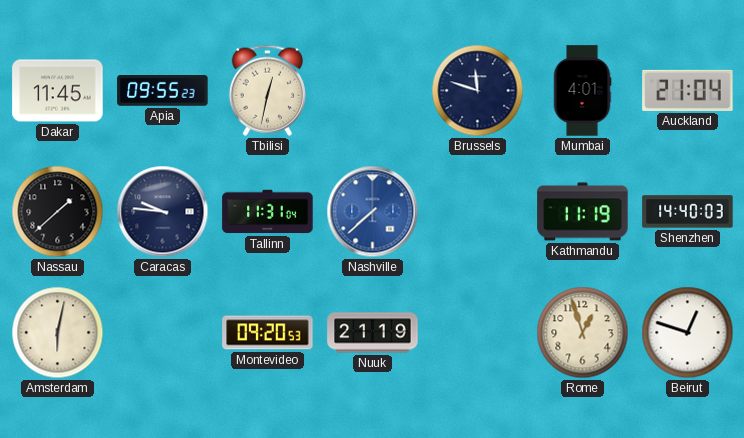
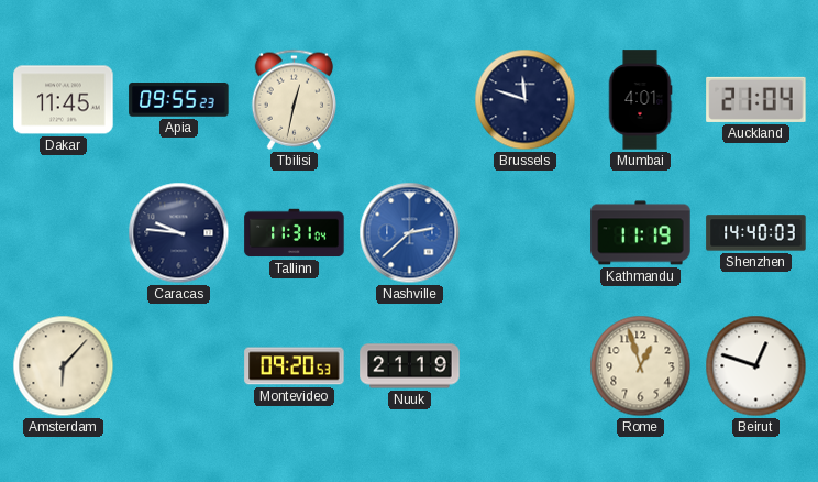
Nassau: 1:38 -> none
Nashville: 7:38 -> 2:38
Amsterdam: 6:02 -> 6:07
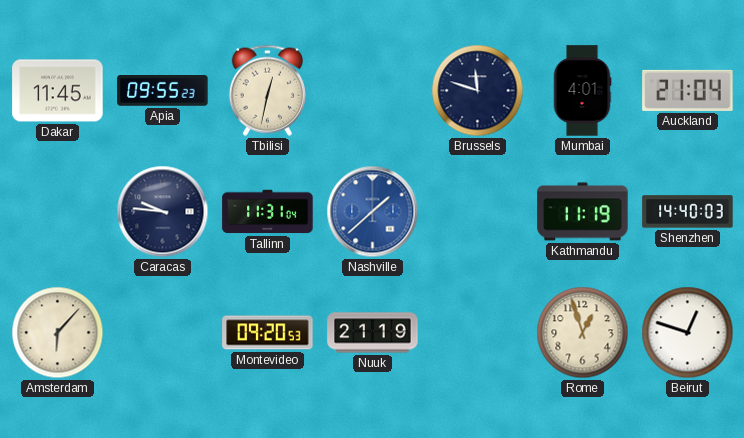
Nashville: 2:38 -> 1:38
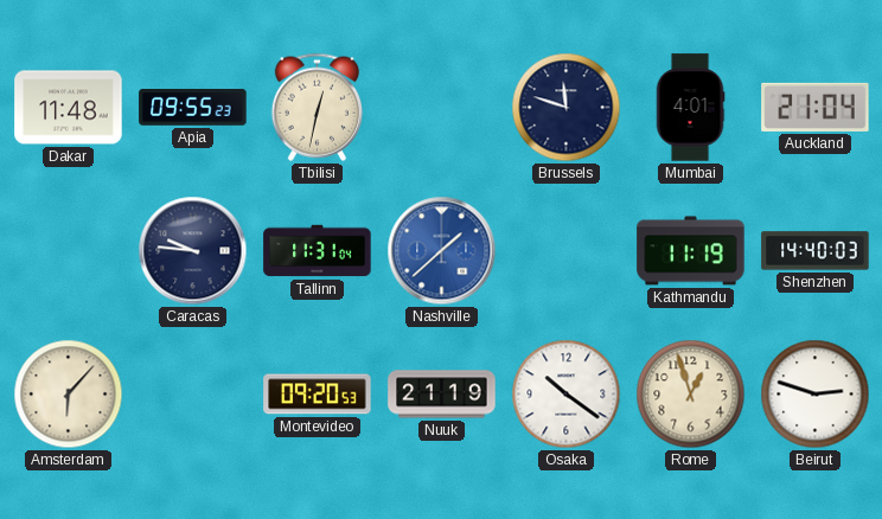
Dakar: 11:45 -> 11:48
Osaka: none -> 10:21
Beirut: 12:48 -> 2:48
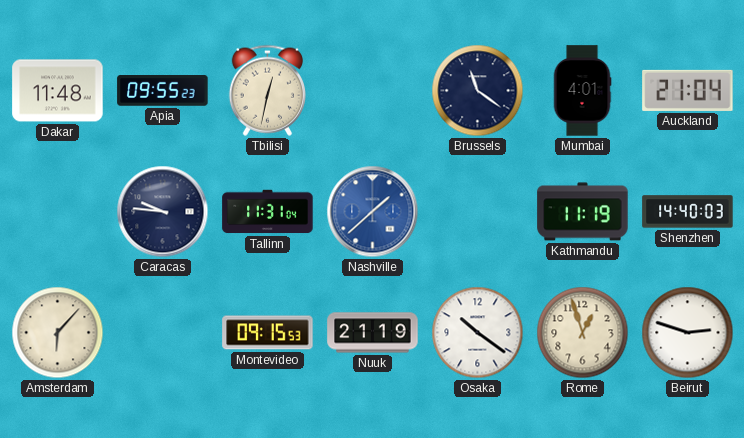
Brussels: 11:48 -> 11:21
Montevideo: 09:20 -> 09:15
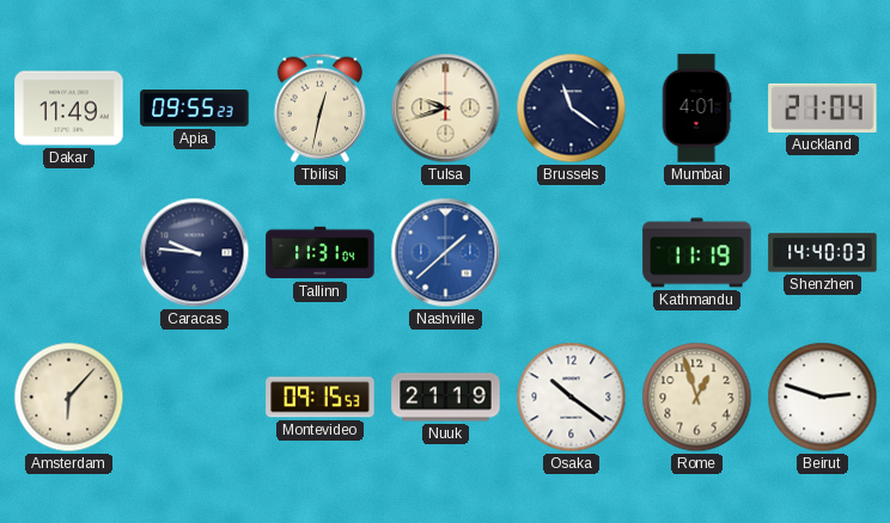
Dakar: 11:48 -> 11:49
Tulsa: none -> 9:42
